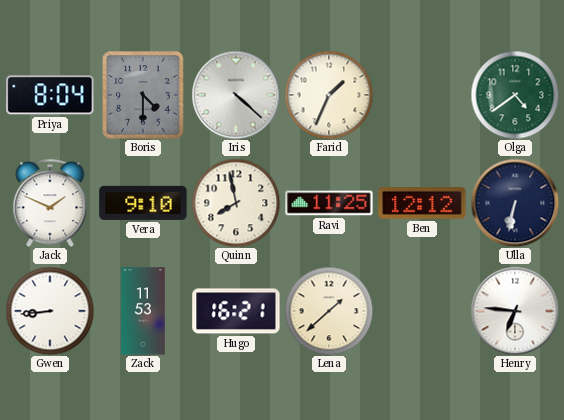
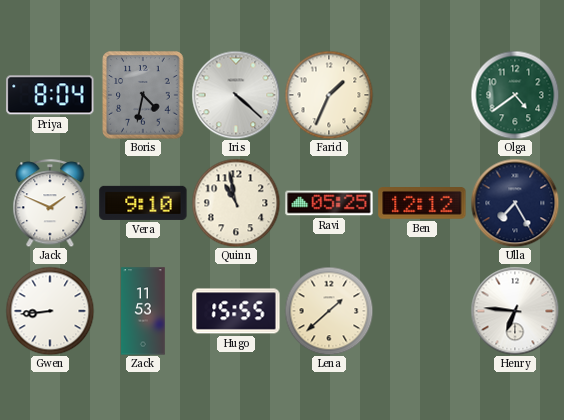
Boris: 4:30 -> 4:32
Quinn: 7:58 -> 10:58
Ravi: 11:25 -> 05:25
Ulla: 6:32 -> 7:25
Hugo: 16:21 -> 15:55
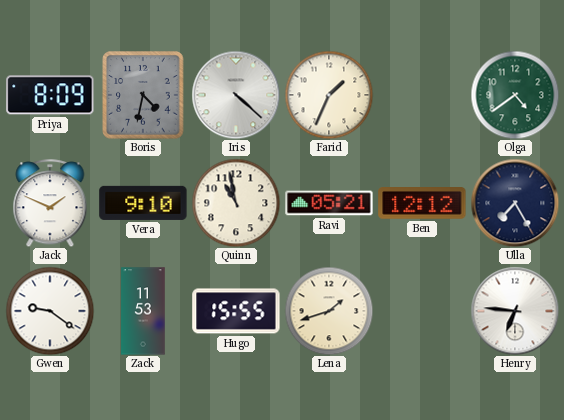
Priya: 8:04 -> 8:09
Ravi: 05:25 -> 05:21
Gwen: 8:44 -> 9:21
Lena: 1:38 -> 1:42
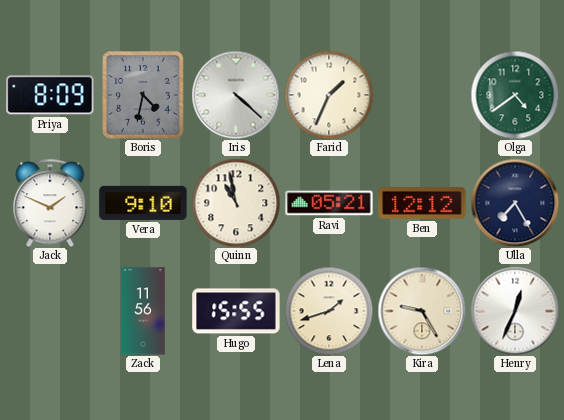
Gwen: 9:21 -> none
Zack: 11:53 -> 11:56
Kira: none -> 9:25
Henry: 6:46 -> 12:34
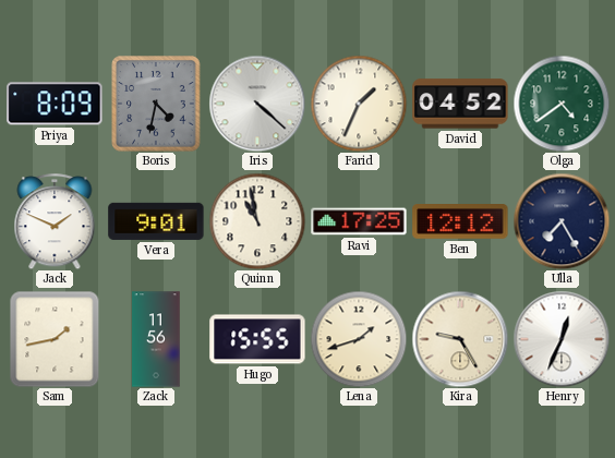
David: none -> 04:52
Vera: 9:10 -> 9:01
Ravi: 05:21 -> 17:25
Sam: none -> 1:43
